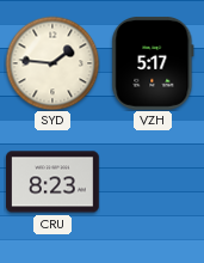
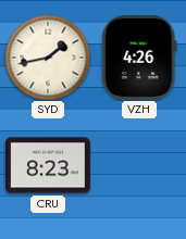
SYD: 1:46 -> 1:43
VZH: 5:17 -> 4:26
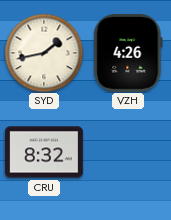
CRU: 8:23 -> 8:32
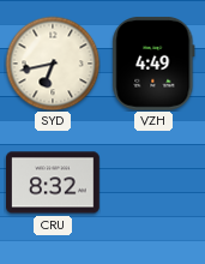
SYD: 1:43 -> 6:43
VZH: 4:26 -> 4:49
